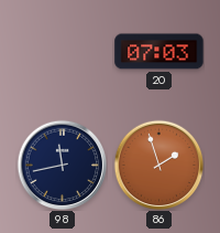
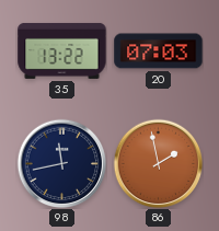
35: none -> 13:22
86: 1:57 -> 1:58
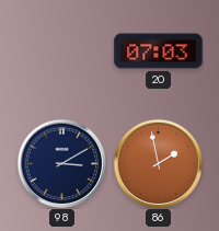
35: 13:22 -> none
98: 11:43 -> 3:10
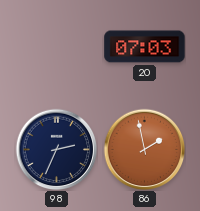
98: 3:10 -> 2:34
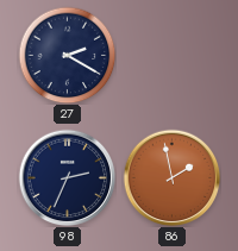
27: none -> 2:20
20: 07:03 -> none
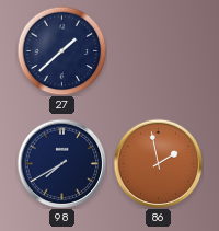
27: 2:20 -> 1:38
98: 2:34 -> 7:40
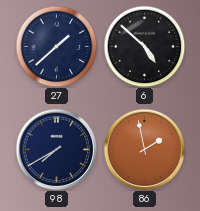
6: none -> 4:52
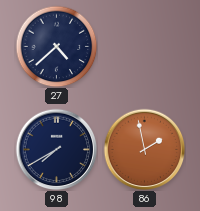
27: 1:38 -> 4:38
6: 4:52 -> none
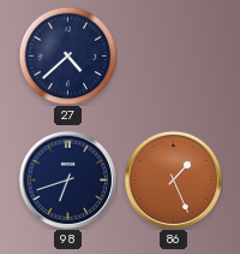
98: 7:40 -> 6:42
86: 1:58 -> 1:26
